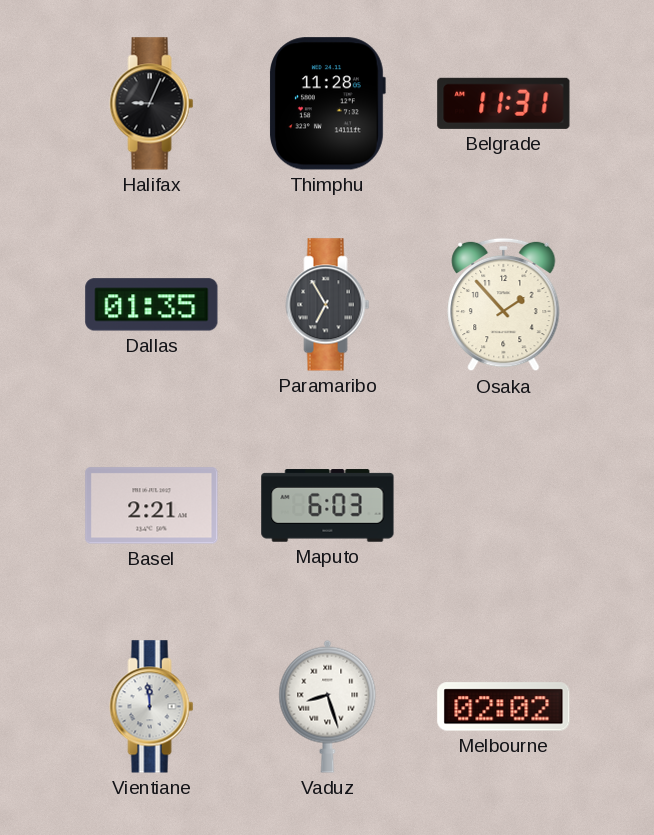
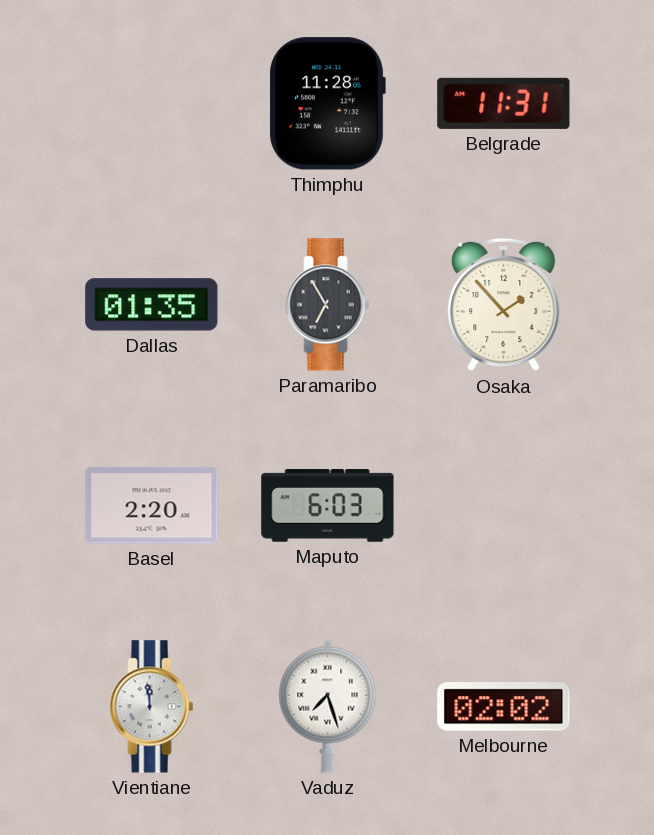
Halifax: 9:04 -> none
Basel: 2:21 -> 2:20
Vaduz: 8:27 -> 7:27
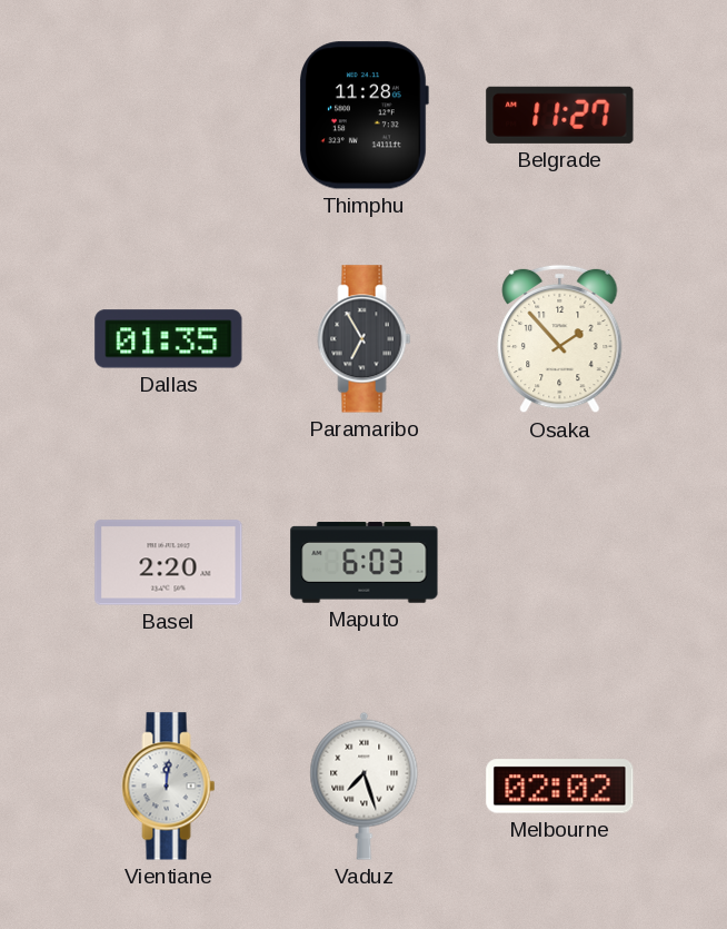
Belgrade: 11:31 -> 11:27
Vientiane: 11:59 -> 12:01
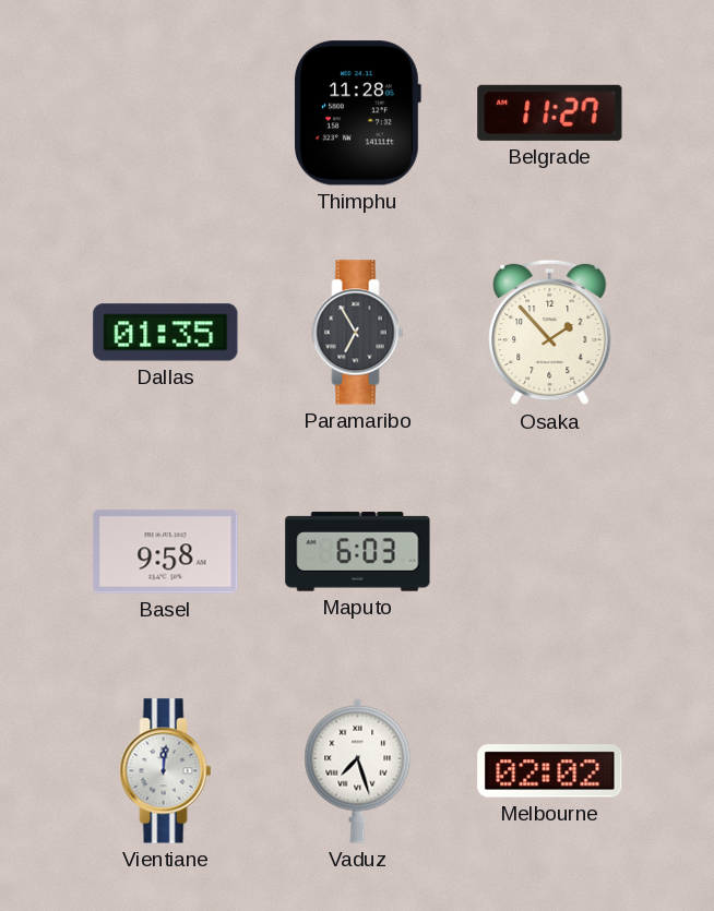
Basel: 2:20 -> 9:58
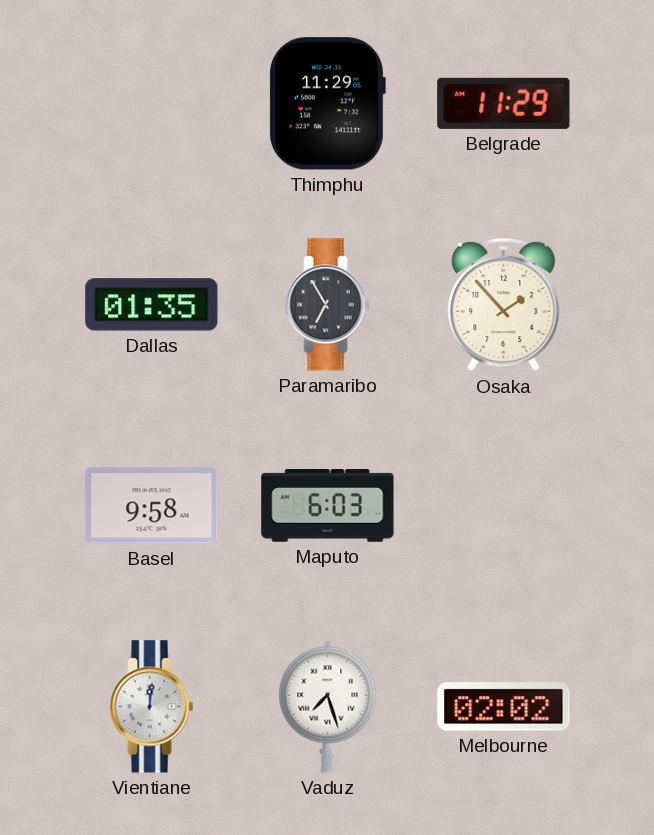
Thimphu: 11:28 -> 11:29
Belgrade: 11:27 -> 11:29
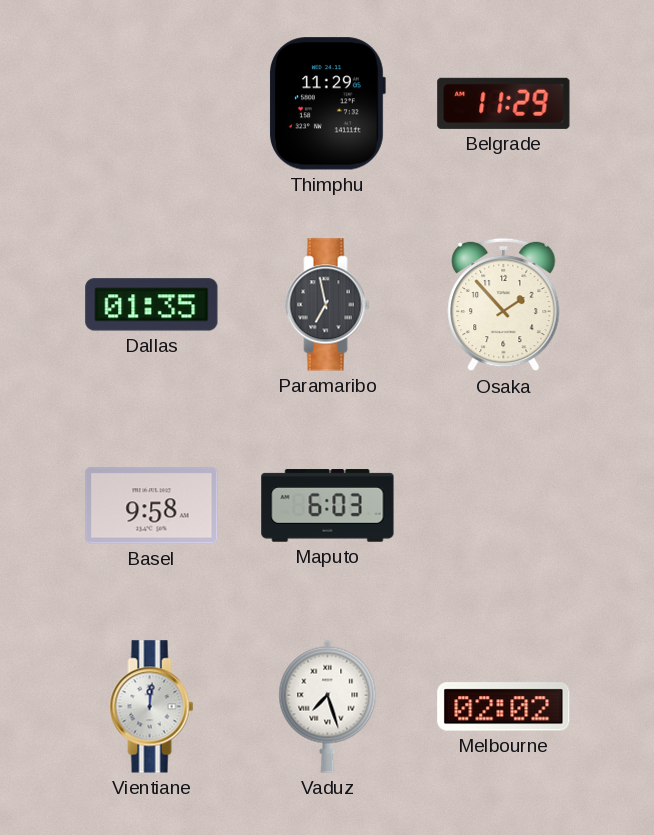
Paramaribo: 6:55 -> 6:58
